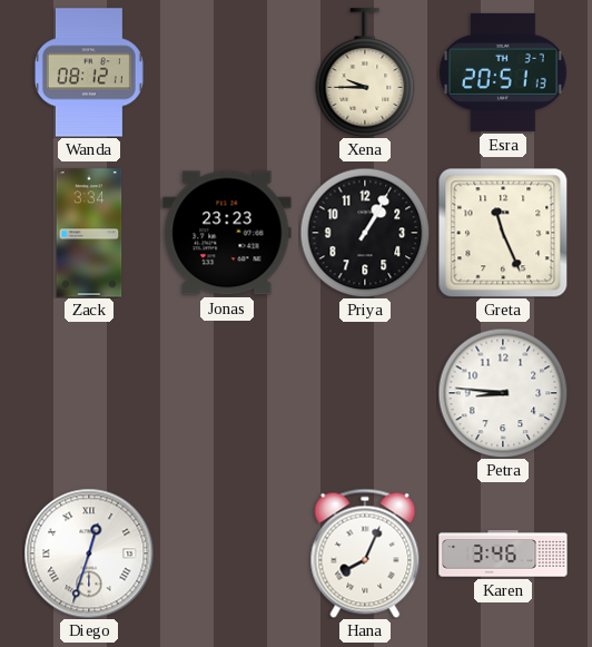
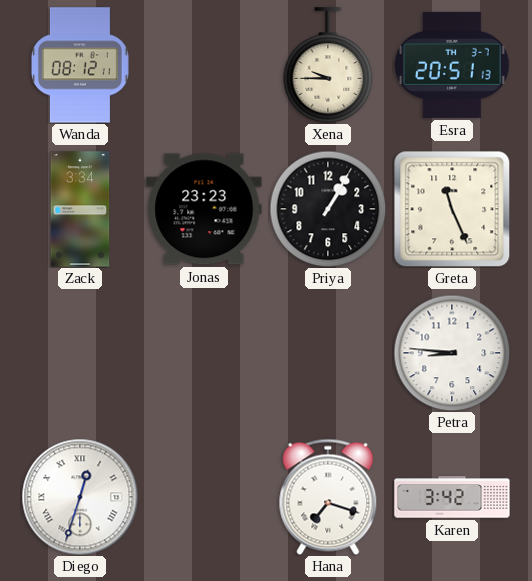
Hana: 8:04 -> 7:18
Karen: 3:46 -> 3:42
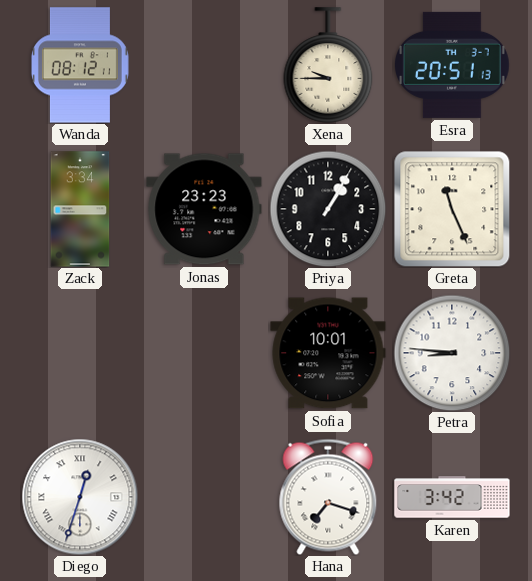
Sofia: none -> 10:01
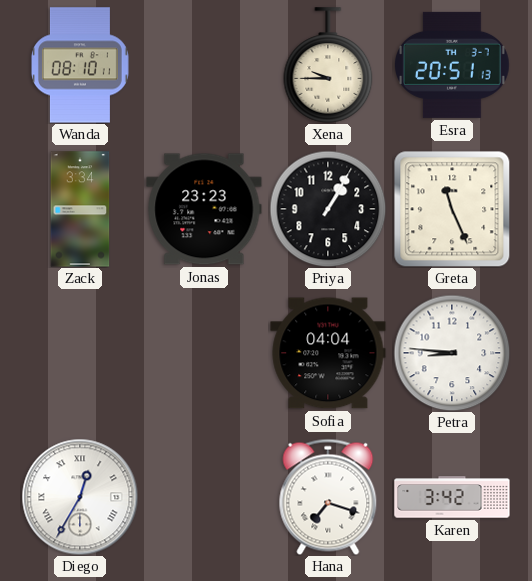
Wanda: 08:12 -> 08:10
Sofia: 10:01 -> 04:04
Diego: 12:33 -> 12:35
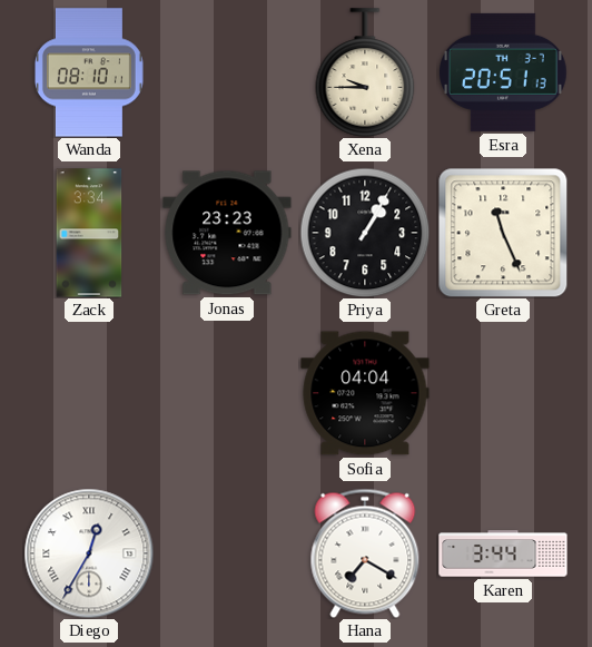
Petra: 8:46 -> none
Hana: 7:18 -> 7:20
Karen: 3:42 -> 3:44
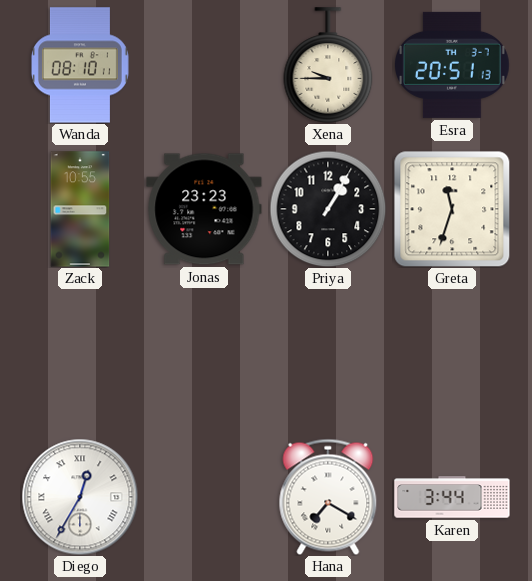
Zack: 3:34 -> 10:55
Greta: 11:26 -> 11:33
Sofia: 04:04 -> none
